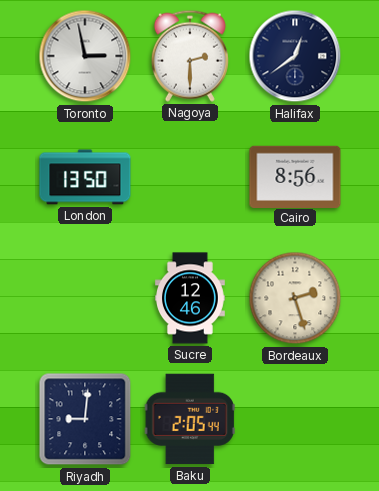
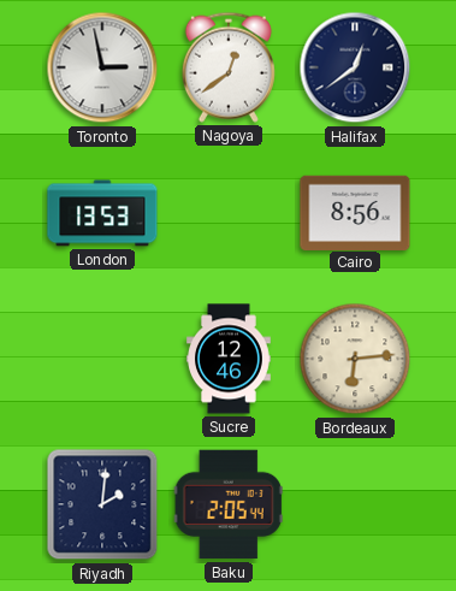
Nagoya: 2:30 -> 12:39
London: 13:50 -> 13:53
Bordeaux: 2:27 -> 6:14
Riyadh: 9:01 -> 2:01
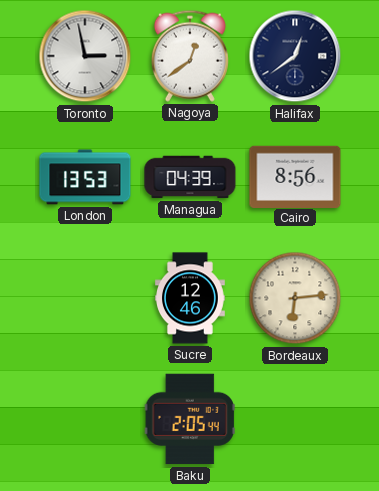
Managua: none -> 04:39
Riyadh: 2:01 -> none
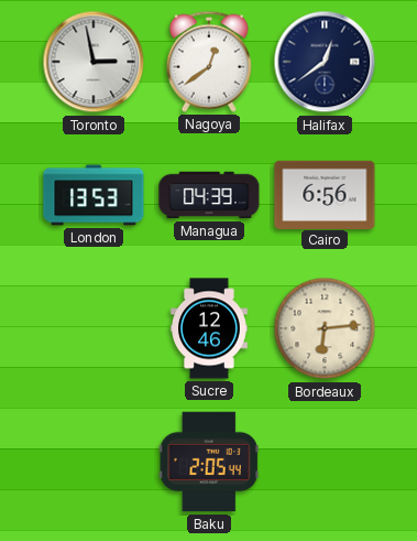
Cairo: 8:56 -> 6:56
